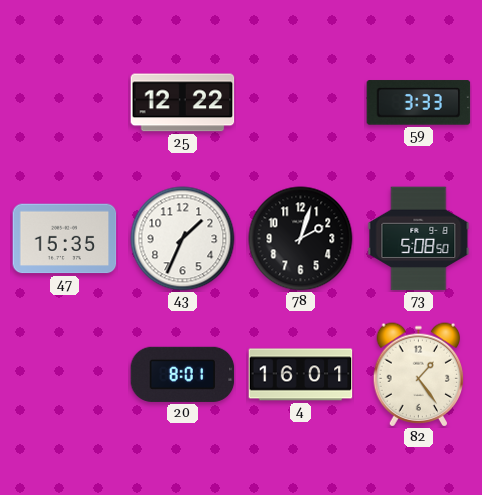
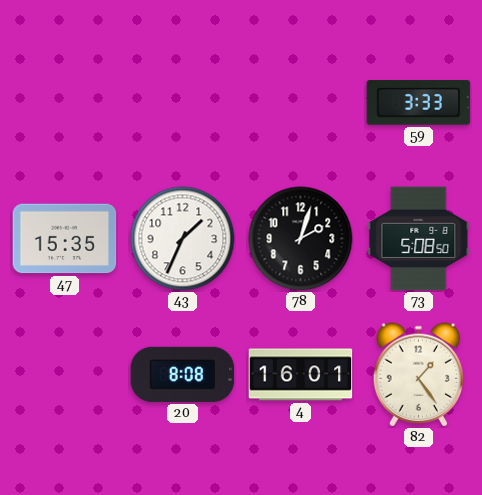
25: 12:22 -> none
20: 8:01 -> 8:08
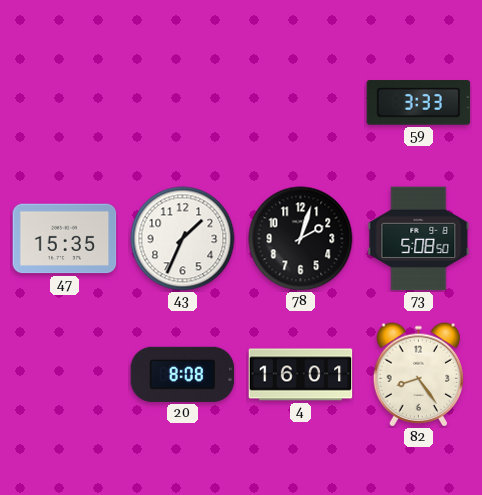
82: 1:24 -> 8:24
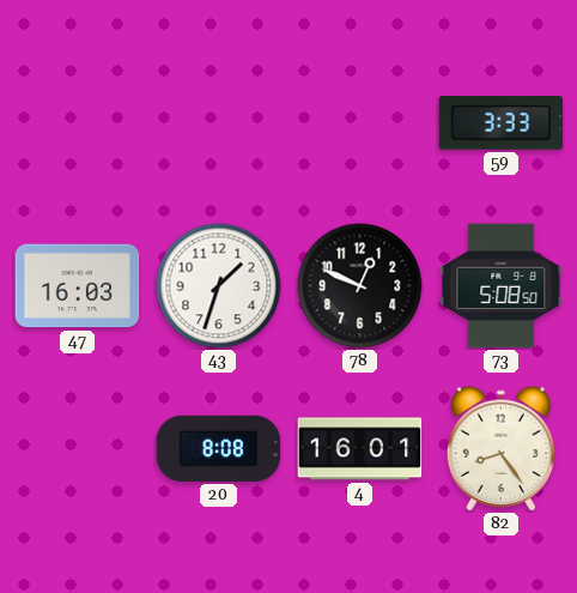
47: 15:35 -> 16:03
43: 1:34 -> 1:33
78: 2:03 -> 12:49
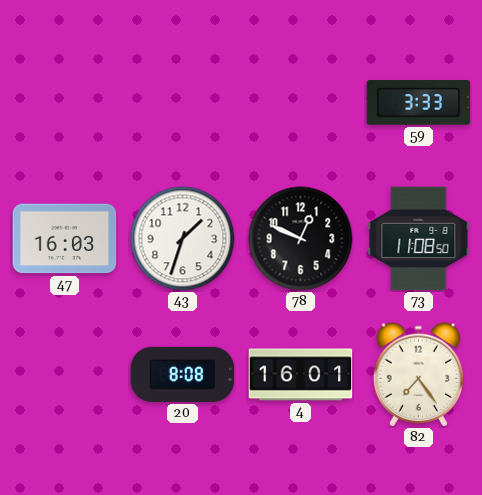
73: 5:08 -> 11:08
82: 8:24 -> 7:24
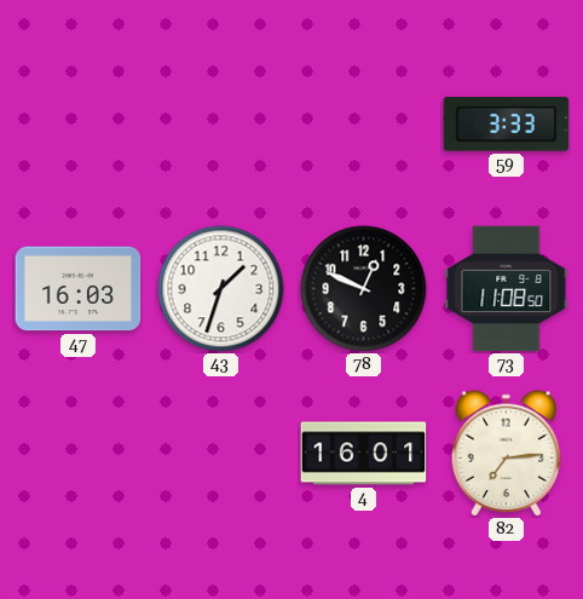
20: 8:08 -> none
82: 7:24 -> 7:14
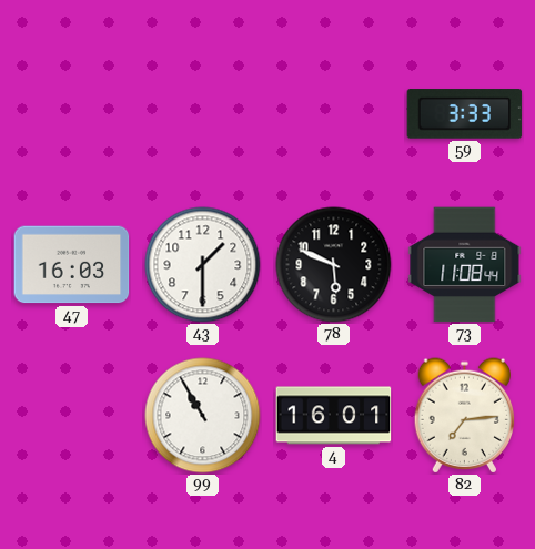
43: 1:33 -> 1:30
78: 12:49 -> 5:49
73: 11:08:50 -> 11:08:44
99: none -> 10:55
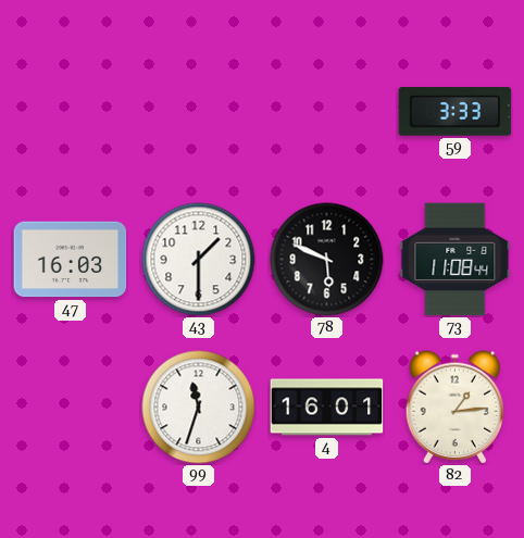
99: 10:55 -> 11:33
82: 7:14 -> 1:14
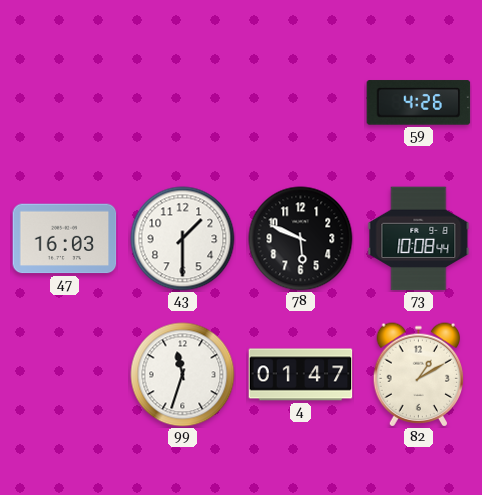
59: 3:33 -> 4:26
73: 11:08 -> 10:08
4: 16:01 -> 01:47
82: 1:14 -> 1:10
